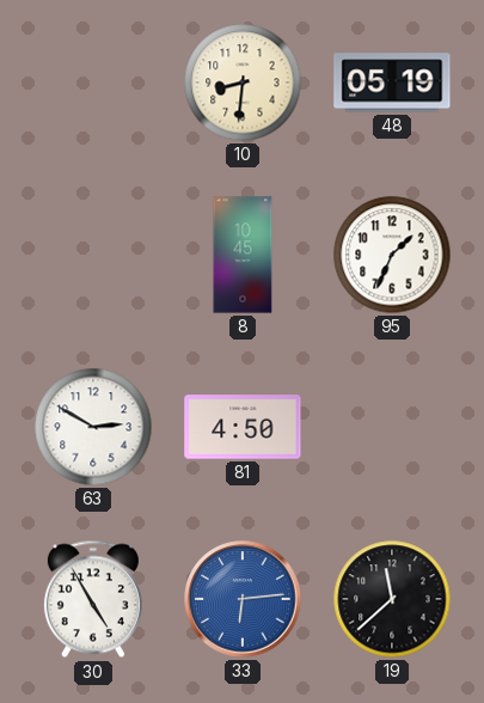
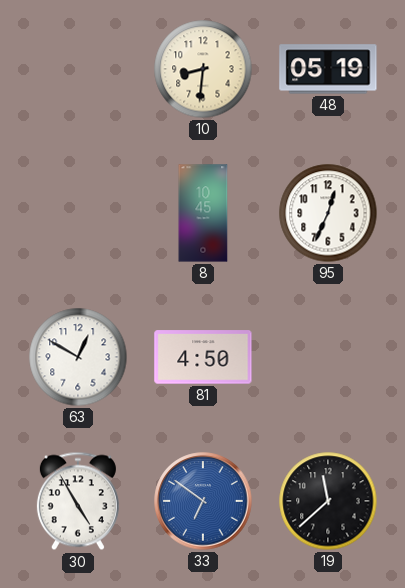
95: 1:34 -> 12:34
63: 2:50 -> 12:50
33: 6:14 -> 6:51
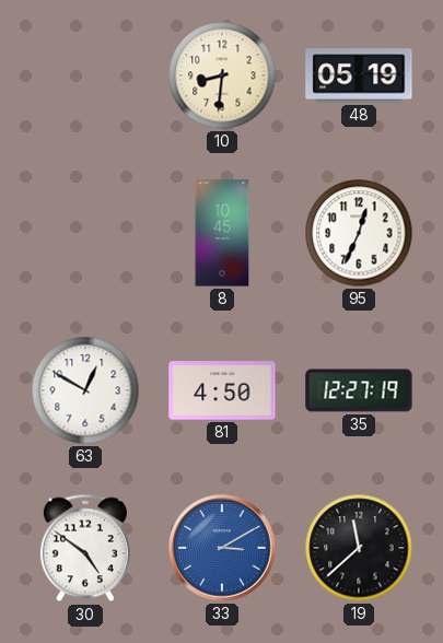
35: none -> 12:27
30: 4:55 -> 4:51
33: 6:51 -> 3:10
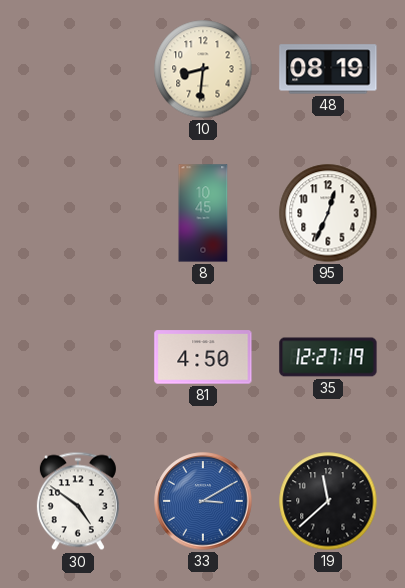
48: 05:19 -> 08:19
63: 12:50 -> none
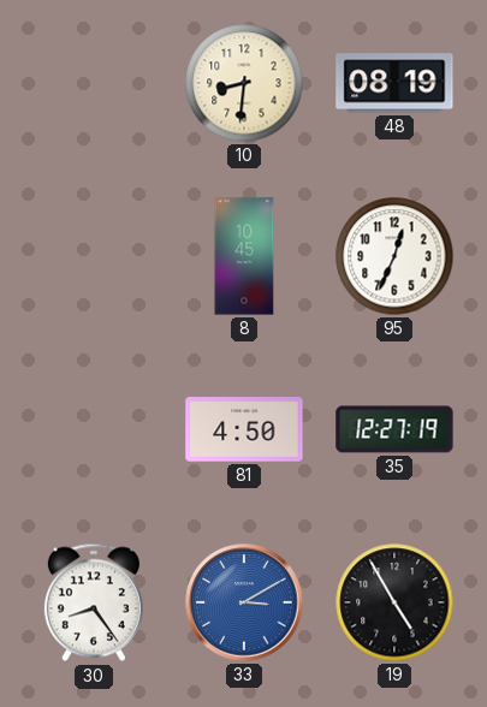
30: 4:51 -> 8:24
19: 11:38 -> 4:55
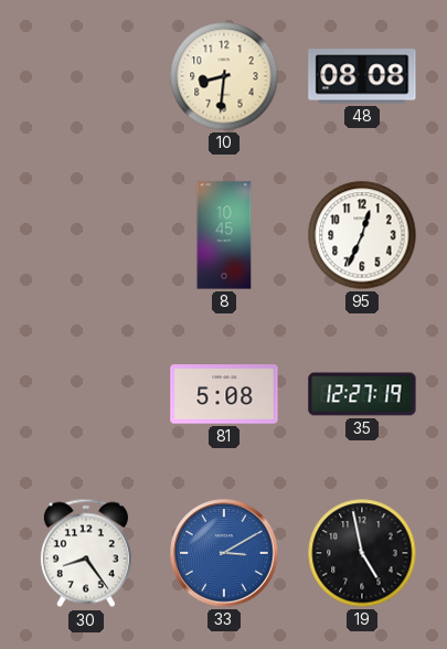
48: 08:19 -> 08:08
81: 4:50 -> 5:08
19: 4:55 -> 4:58
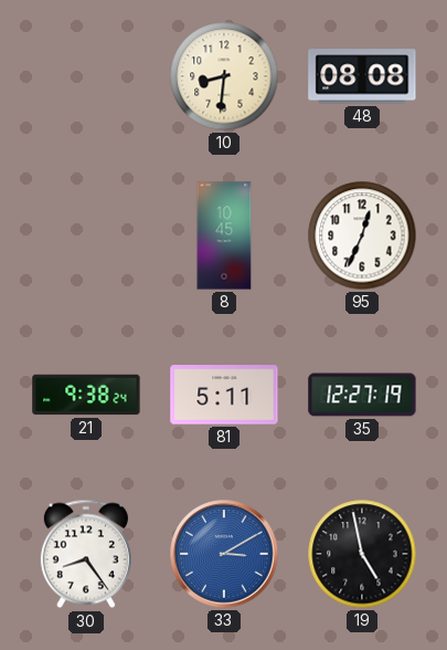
21: none -> 9:38
81: 5:08 -> 5:11
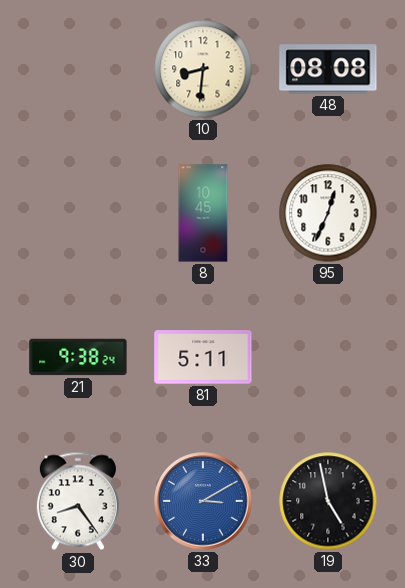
35: 12:27 -> none
